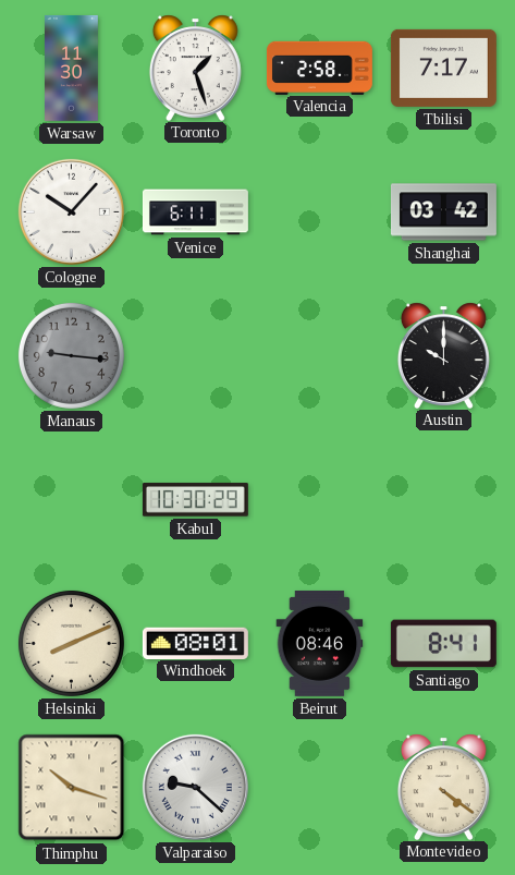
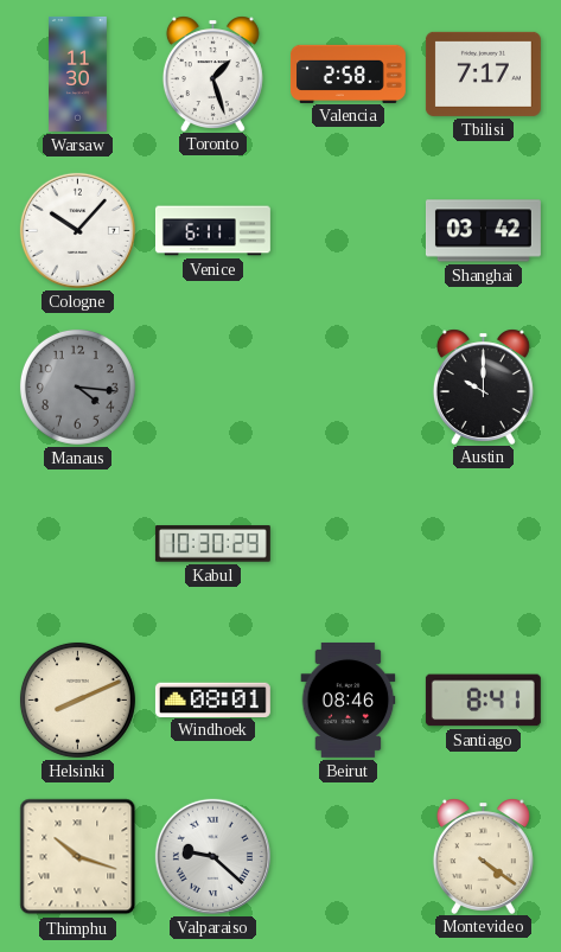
Manaus: 9:16 -> 4:16
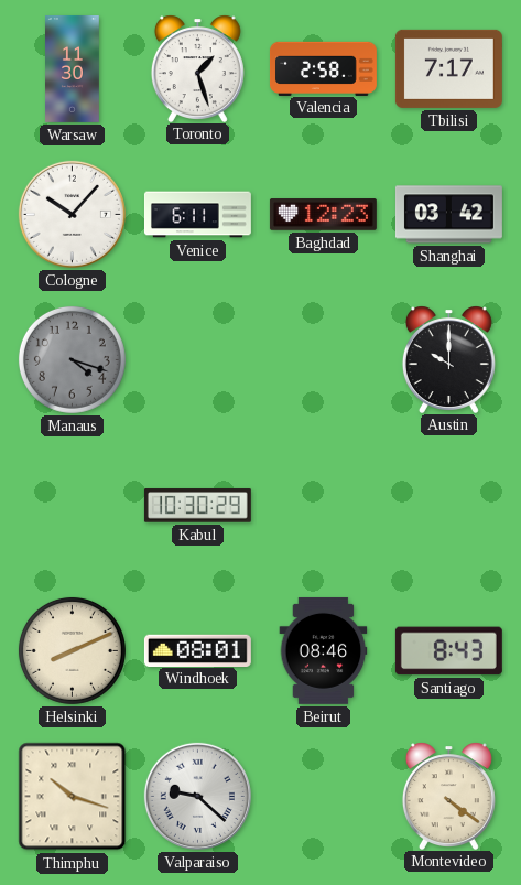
Baghdad: none -> 12:23
Manaus: 4:16 -> 4:18
Santiago: 8:41 -> 8:43
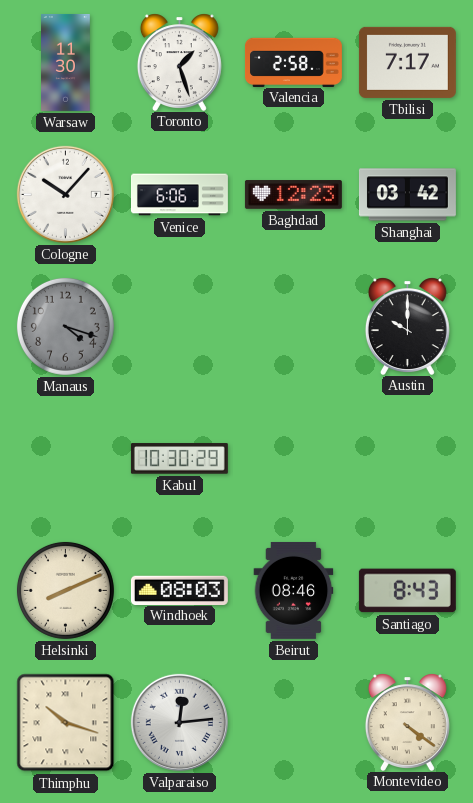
Venice: 6:11 -> 6:06
Windhoek: 08:01 -> 08:03
Valparaiso: 9:22 -> 12:14
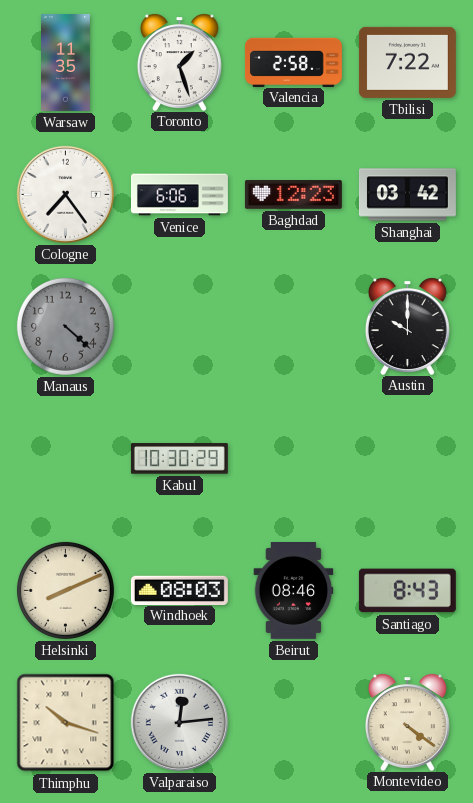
Warsaw: 11:30 -> 11:35
Tbilisi: 7:17 -> 7:22
Cologne: 10:07 -> 7:24
Manaus: 4:18 -> 4:22
